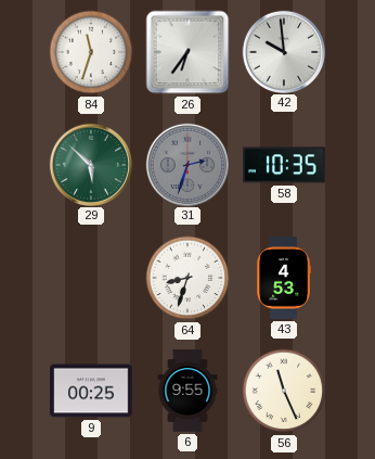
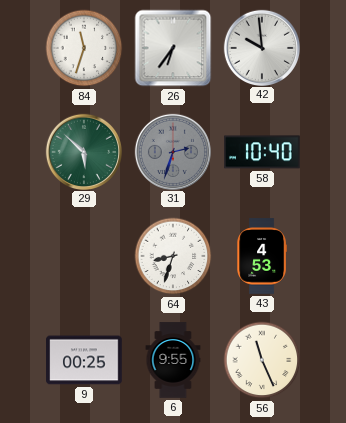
58: 10:35 -> 10:40
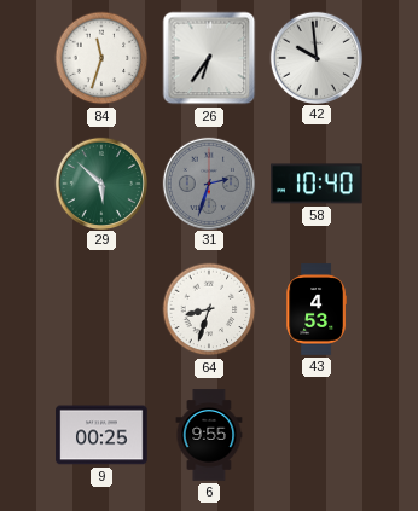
56: 11:26 -> none
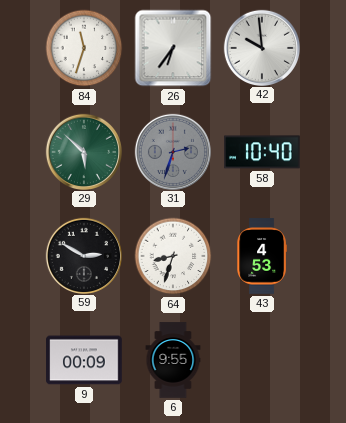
59: none -> 2:50
9: 00:25 -> 00:09
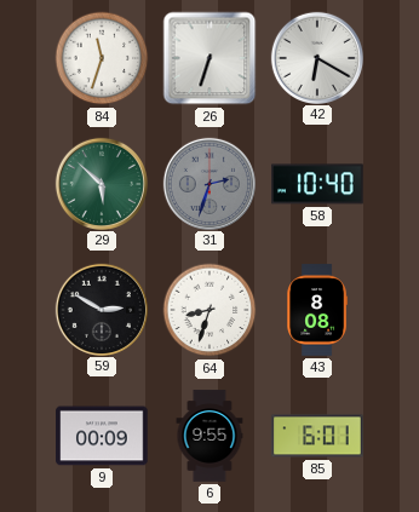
26: 6:36 -> 6:33
42: 9:59 -> 6:20
43: 4:53 -> 8:08
85: none -> 6:01
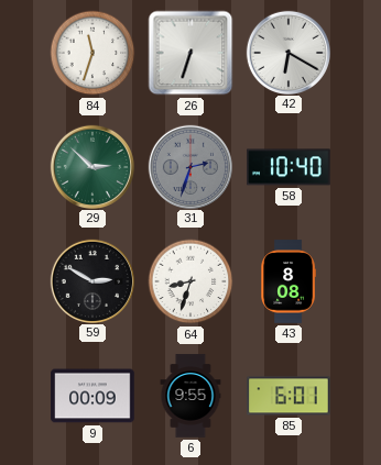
29: 5:52 -> 2:52
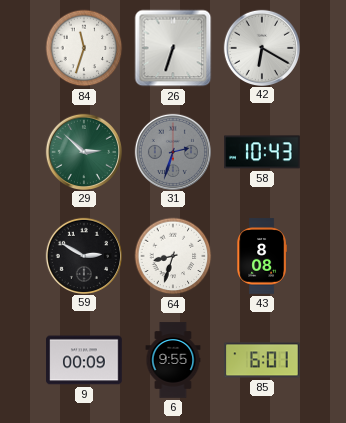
58: 10:40 -> 10:43
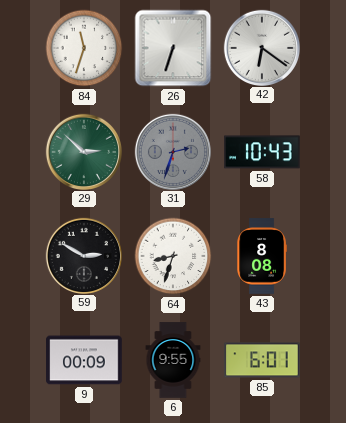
42: 6:20 -> 6:21
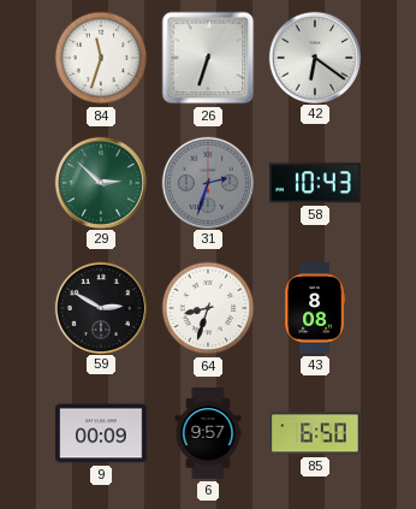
6: 9:55 -> 9:57
85: 6:01 -> 6:50
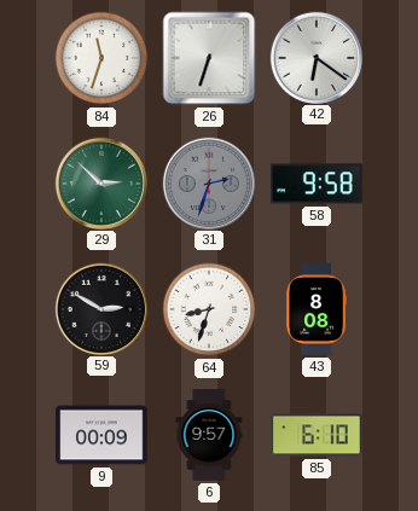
58: 10:43 -> 9:58
85: 6:50 -> 6:10
